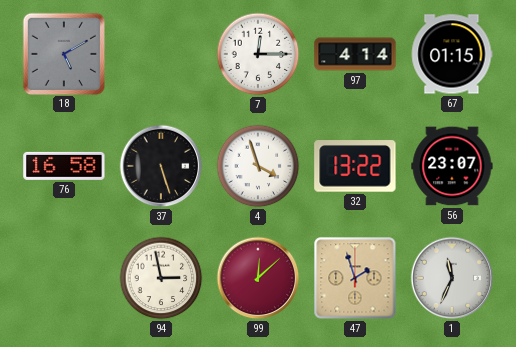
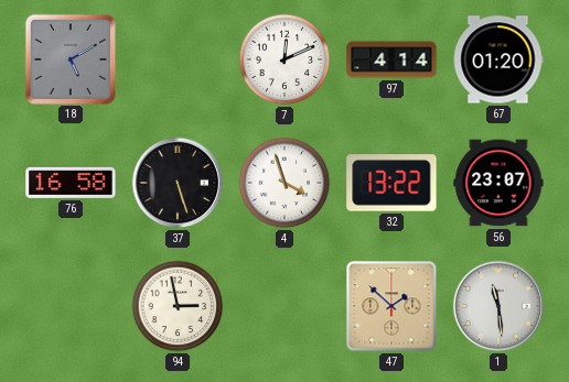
7: 12:15 -> 12:11
67: 01:15 -> 01:20
99: 12:08 -> none
47: 1:57 -> 1:52
1: 11:34 -> 11:29
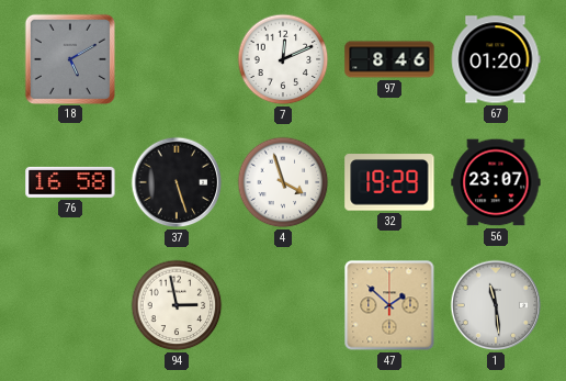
97: 4:14 -> 8:46
32: 13:22 -> 19:29
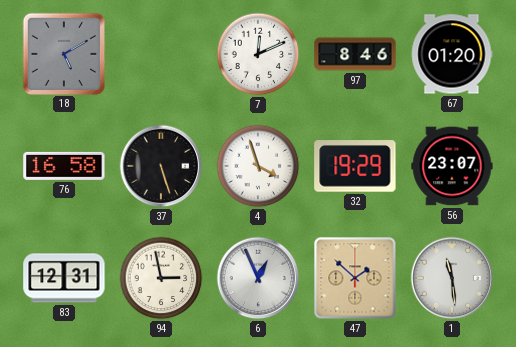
83: none -> 12:31
6: none -> 12:56
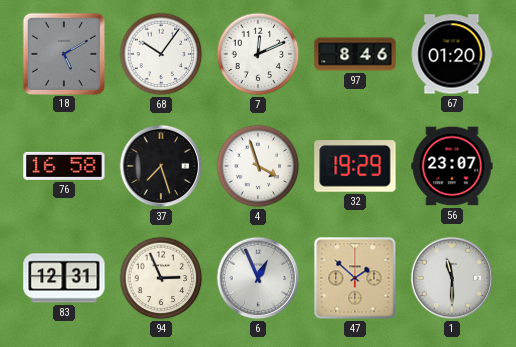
68: none -> 10:06
37: 5:27 -> 7:27
94: 2:58 -> 2:56
1: 11:29 -> 11:30
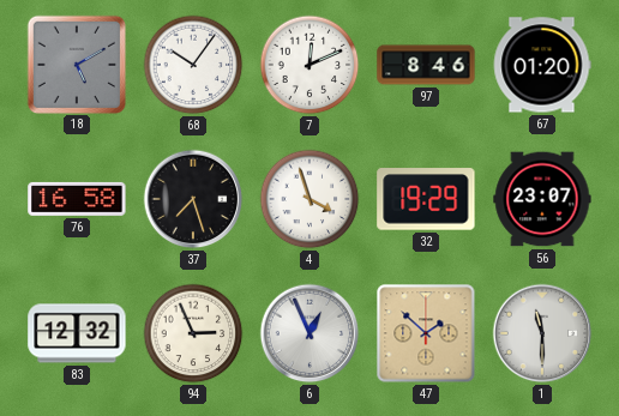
83: 12:31 -> 12:32
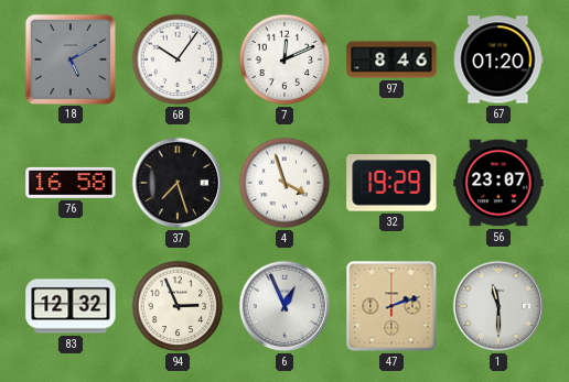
47: 1:52 -> 2:12
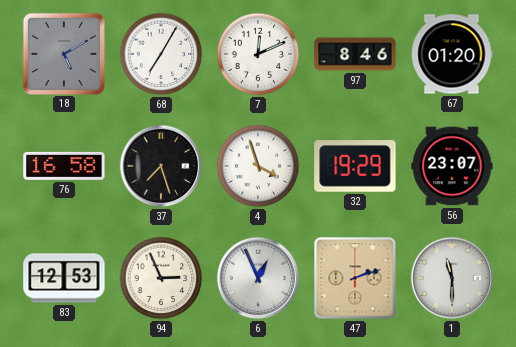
68: 10:06 -> 7:05
83: 12:32 -> 12:53
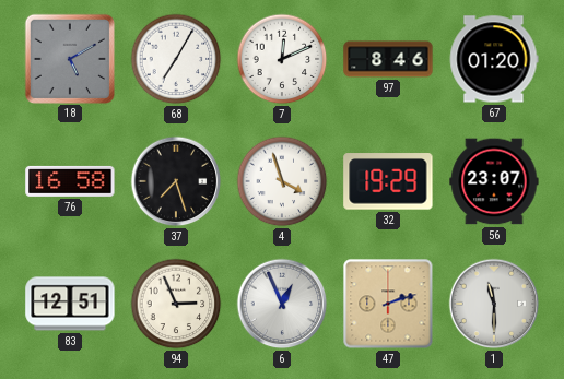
83: 12:53 -> 12:51
